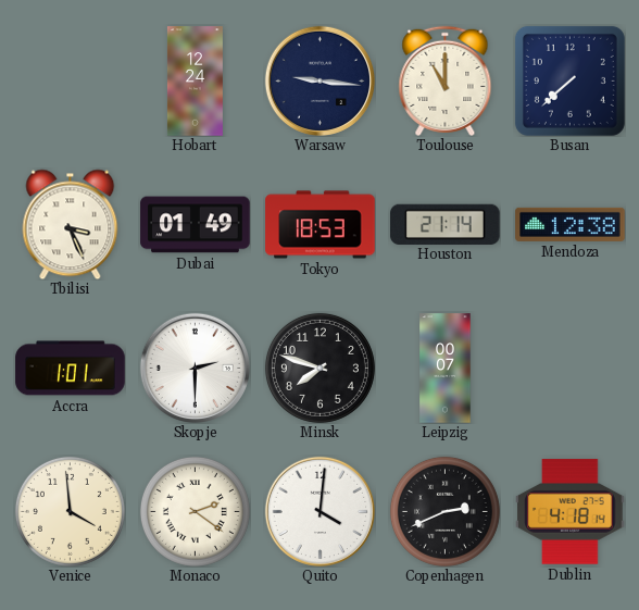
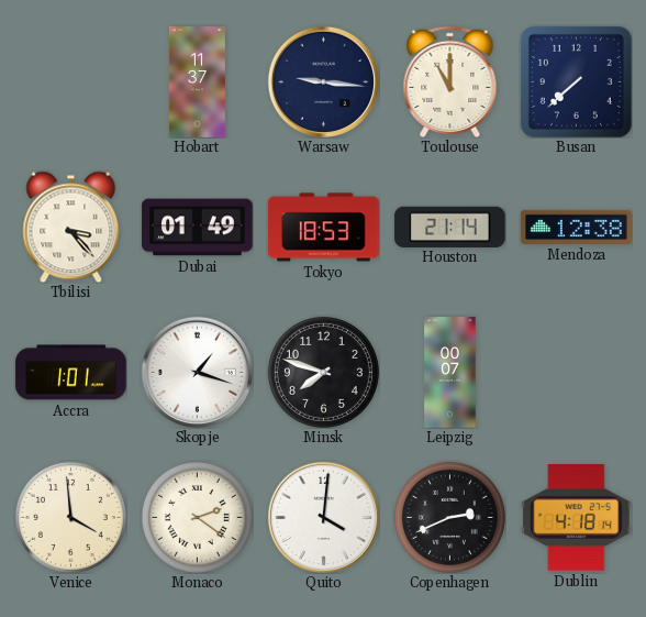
Hobart: 12:24 -> 11:37
Tbilisi: 3:26 -> 3:23
Skopje: 2:30 -> 1:18
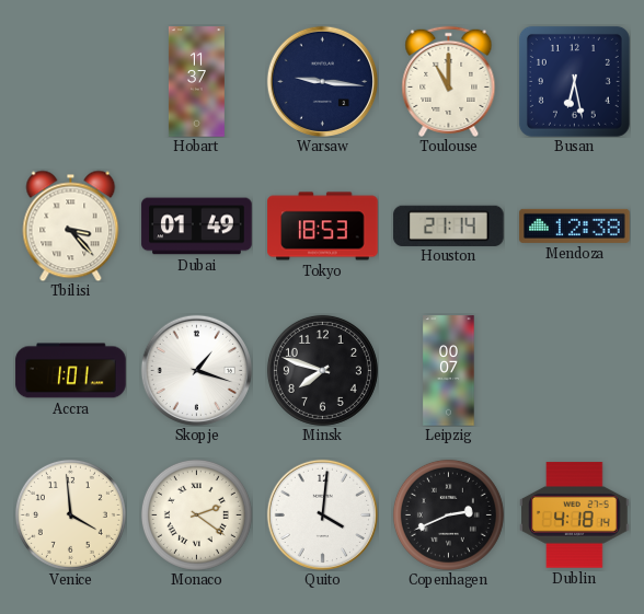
Busan: 7:38 -> 6:28
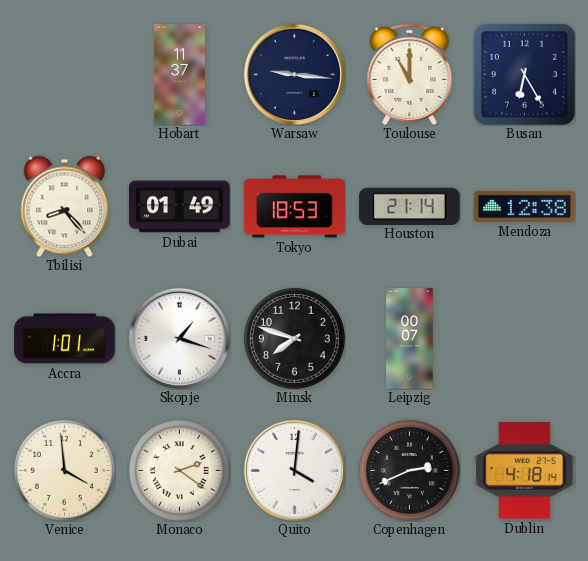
Busan: 6:28 -> 6:25
Tbilisi: 3:23 -> 8:23
